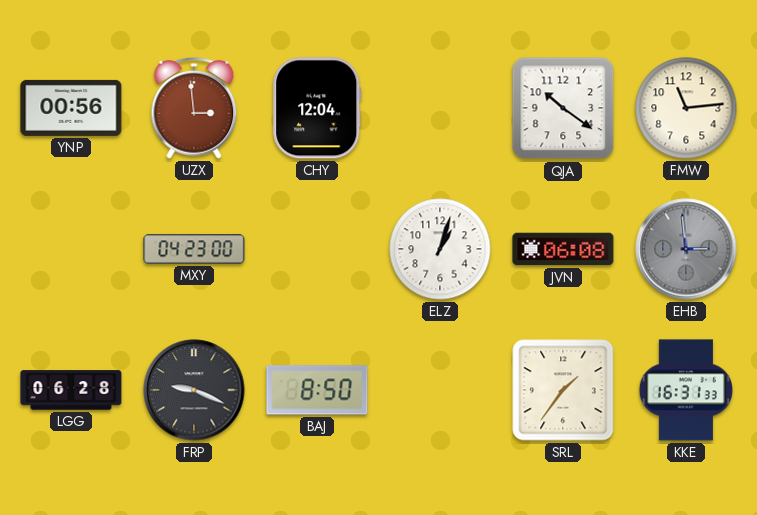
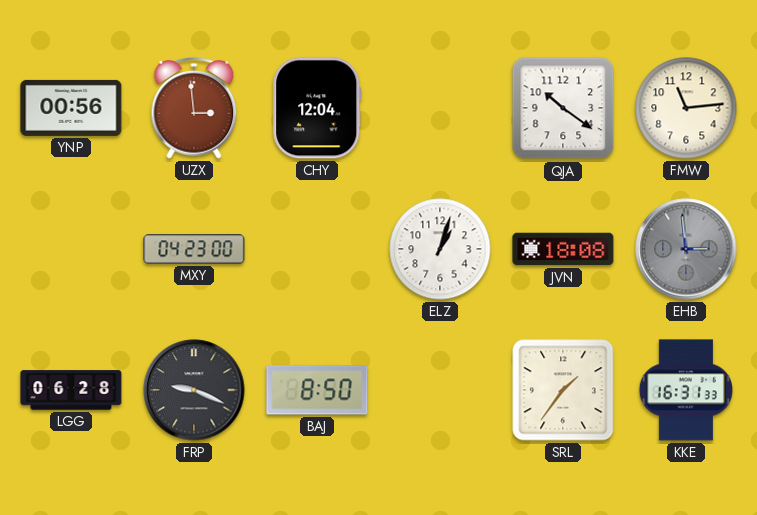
JVN: 06:08 -> 18:08
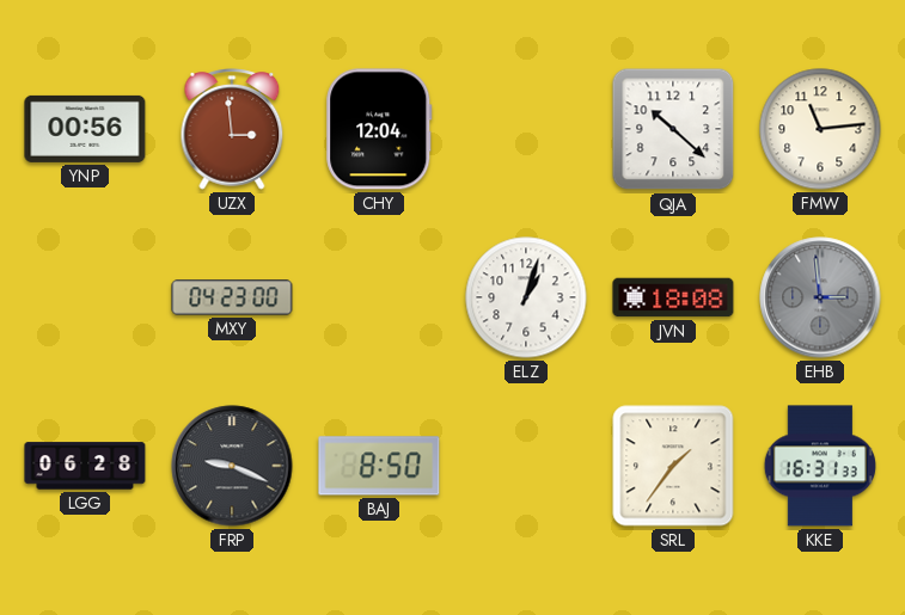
QJA: 10:21 -> 10:22
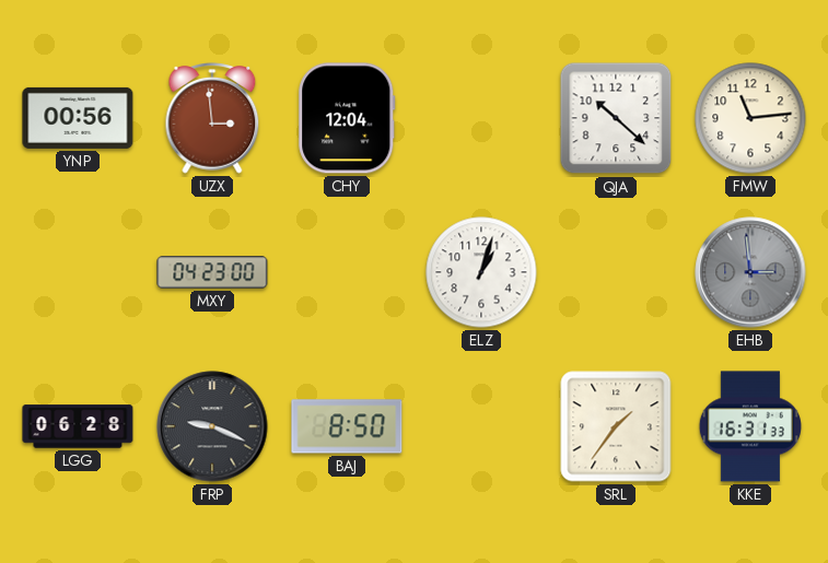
JVN: 18:08 -> none
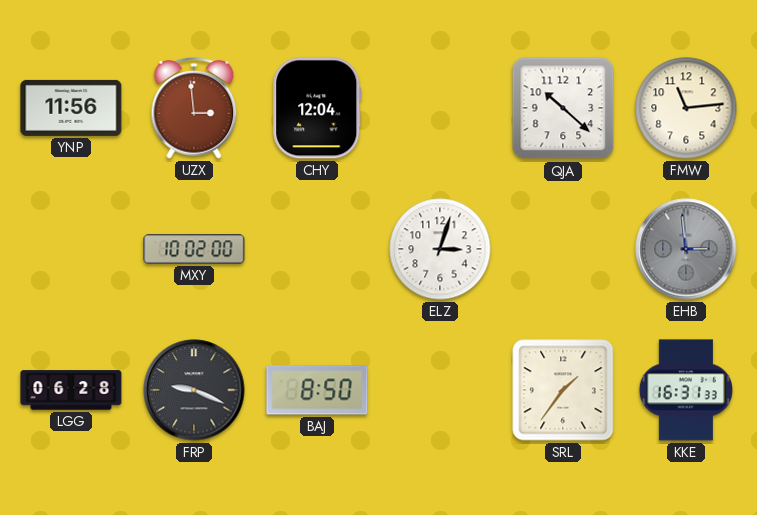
YNP: 00:56 -> 11:56
MXY: 04:23 -> 10:02
ELZ: 1:03 -> 3:03
